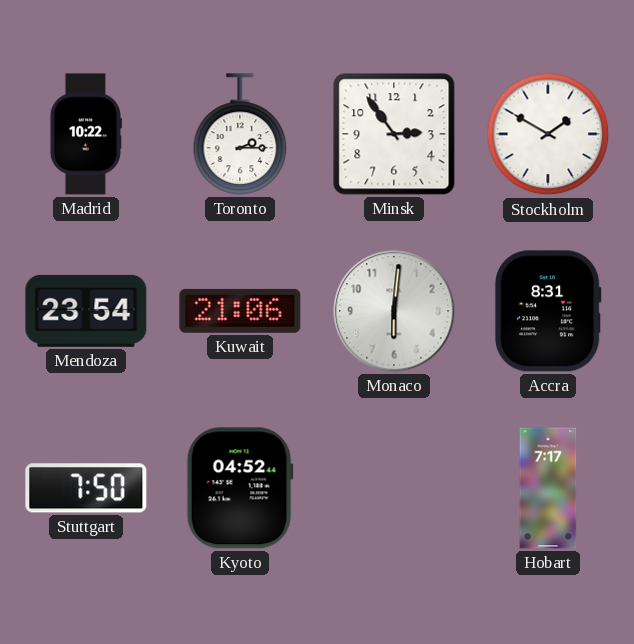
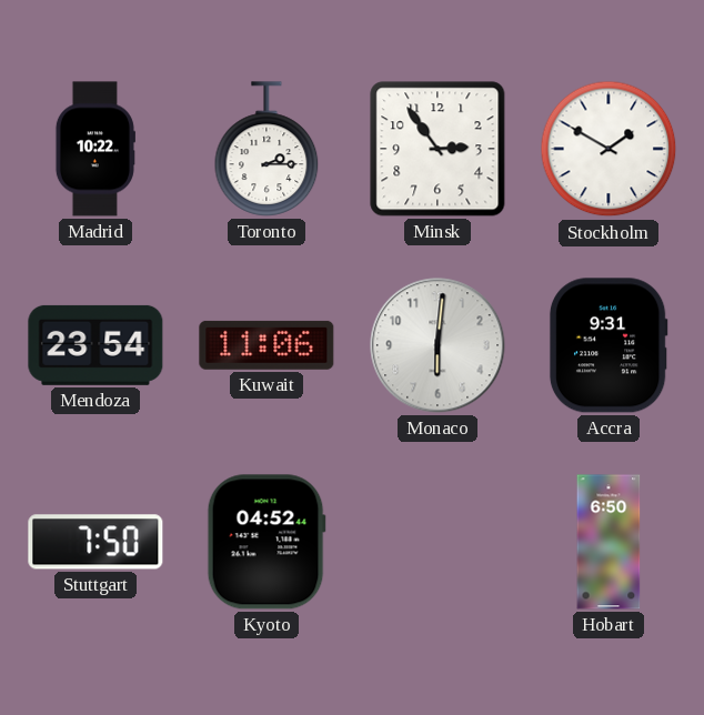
Kuwait: 21:06 -> 11:06
Accra: 8:31 -> 9:31
Hobart: 7:17 -> 6:50
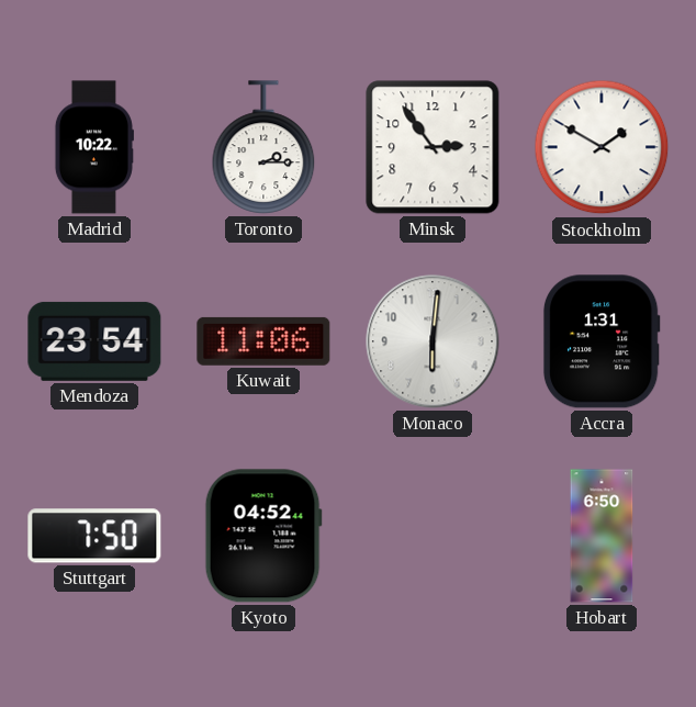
Accra: 9:31 -> 1:31
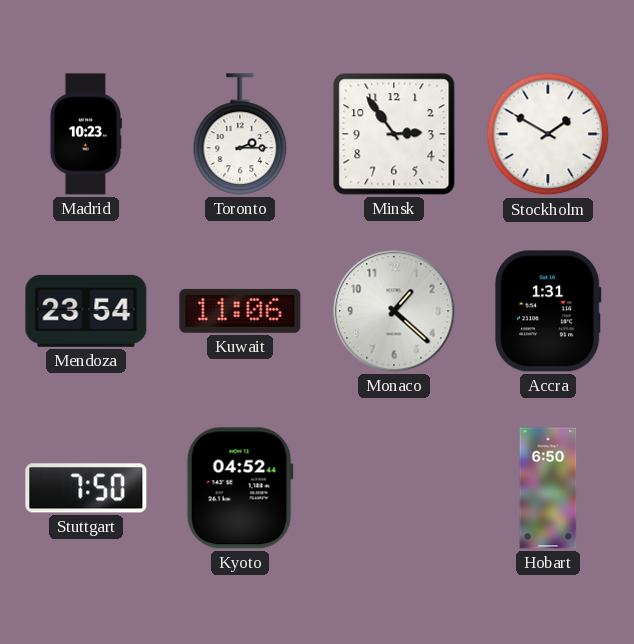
Madrid: 10:22 -> 10:23
Monaco: 6:01 -> 1:22
